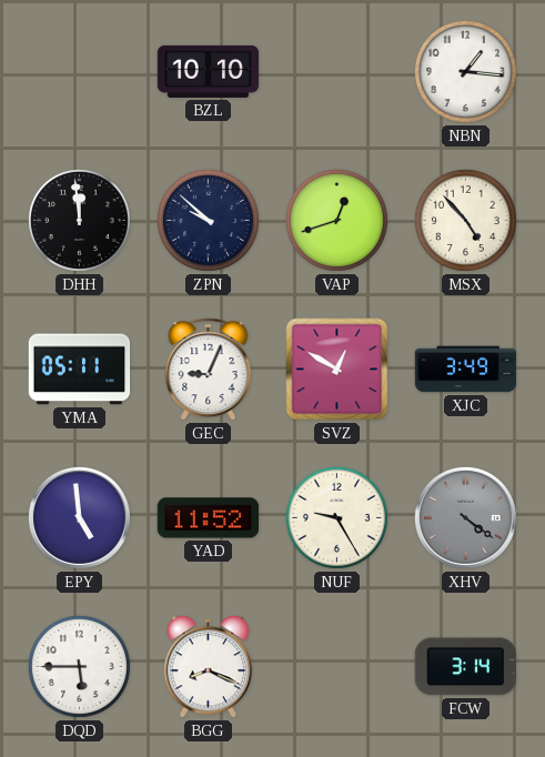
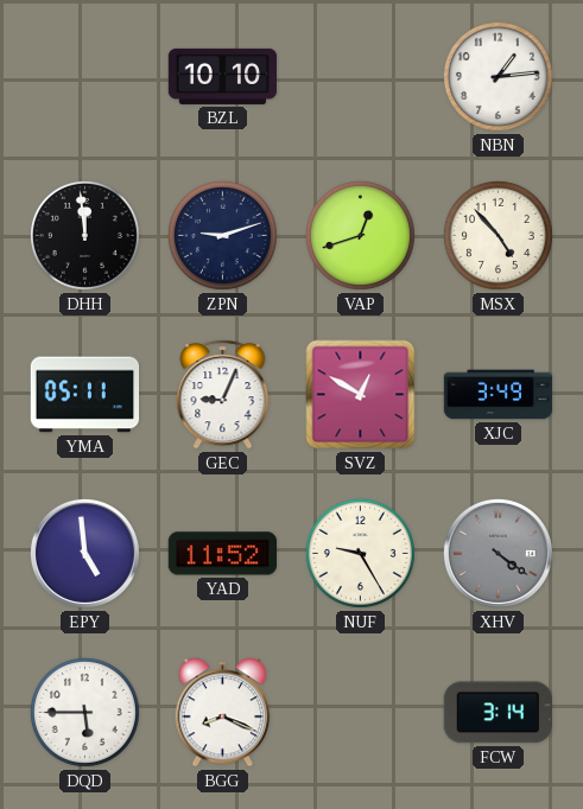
NBN: 1:16 -> 1:14
ZPN: 9:52 -> 9:12
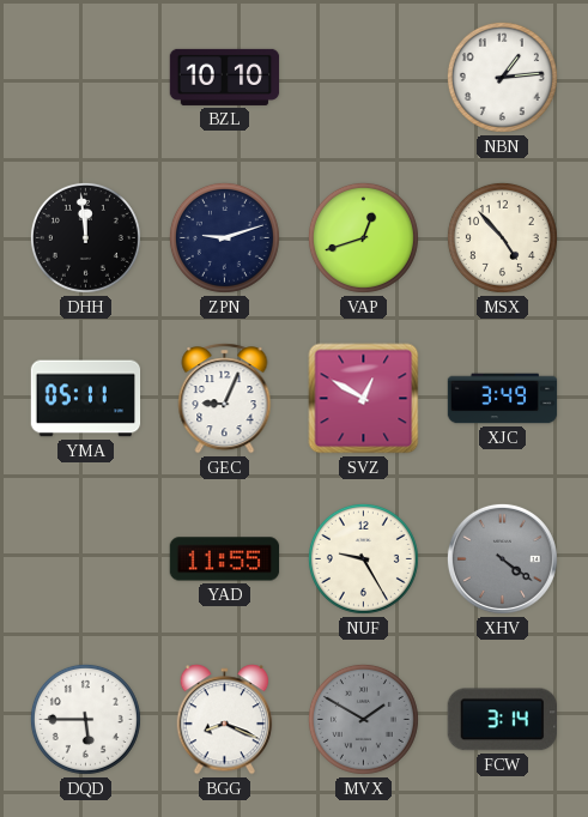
EPY: 4:59 -> none
YAD: 11:52 -> 11:55
MVX: none -> 1:50
